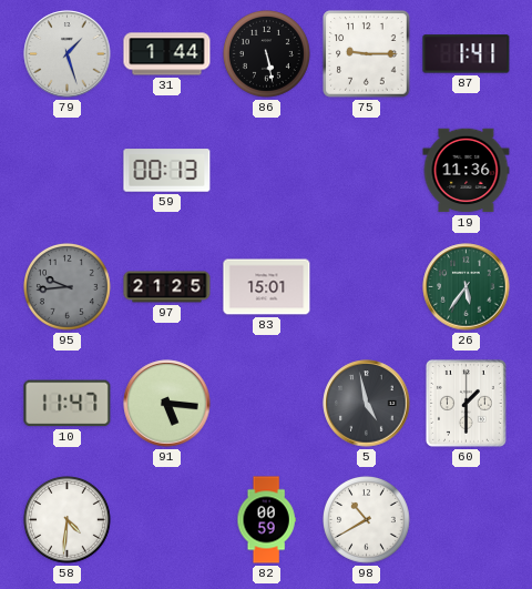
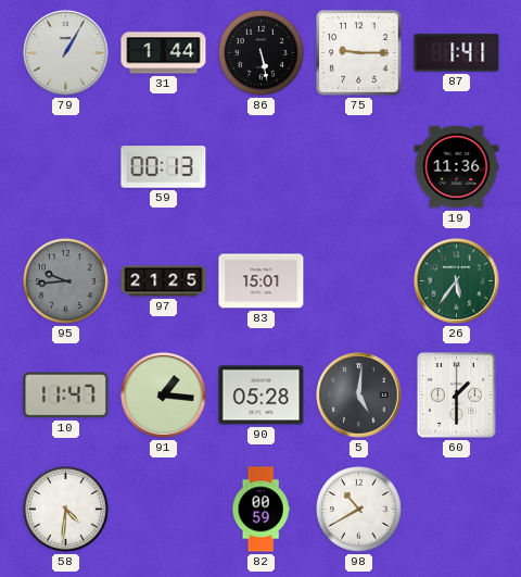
79: 1:27 -> 1:05
91: 5:16 -> 1:16
90: none -> 05:28
5: 4:58 -> 5:01
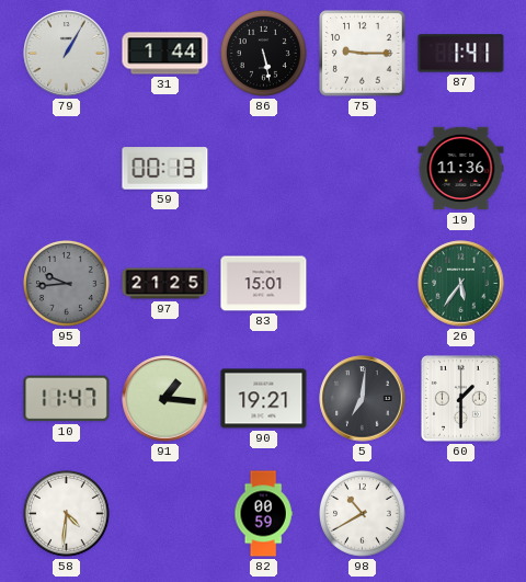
90: 05:28 -> 19:21
5: 5:01 -> 7:01
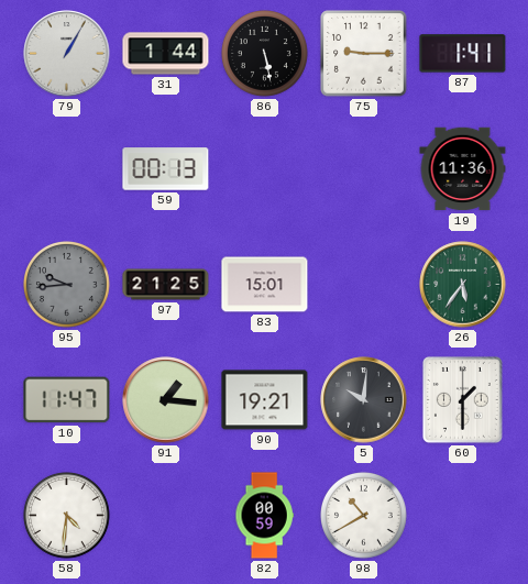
5: 7:01 -> 10:01
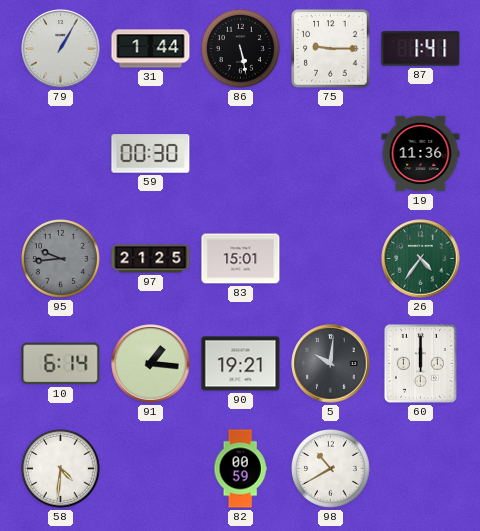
59: 00:13 -> 00:30
26: 5:36 -> 4:36
10: 11:47 -> 6:14
60: 1:30 -> 12:00
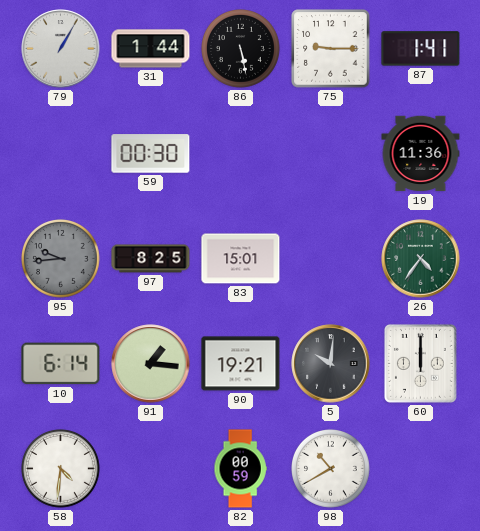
97: 21:25 -> 8:25
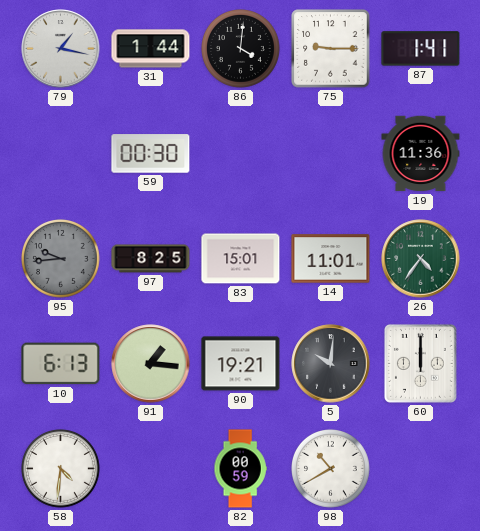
79: 1:05 -> 1:17
86: 5:28 -> 4:01
14: none -> 11:01
10: 6:14 -> 6:13
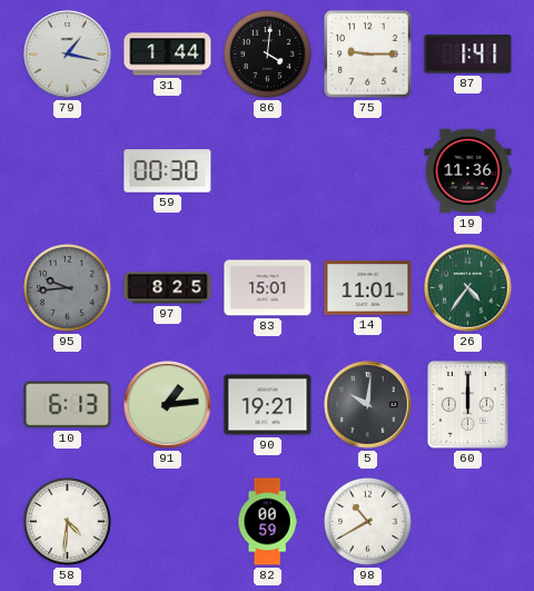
91: 1:16 -> 1:14
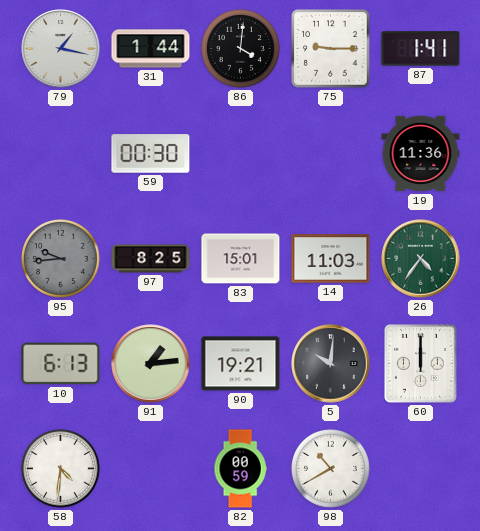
14: 11:01 -> 11:03
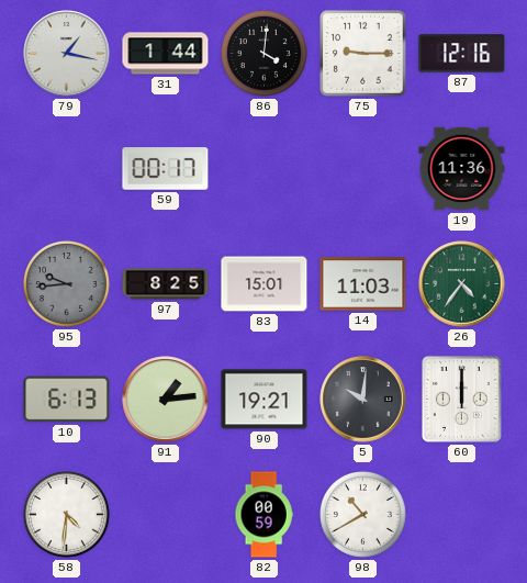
87: 1:41 -> 12:16
59: 00:30 -> 00:17
